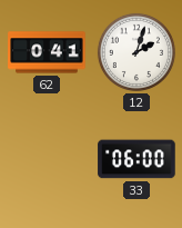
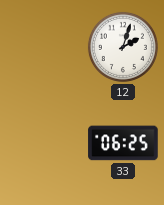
62: 0:41 -> none
33: 06:00 -> 06:25
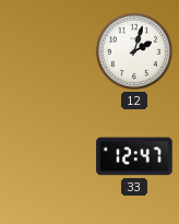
33: 06:25 -> 12:47
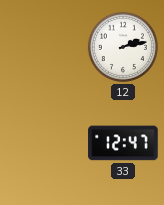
12: 2:03 -> 2:13
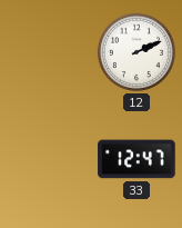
12: 2:13 -> 2:11
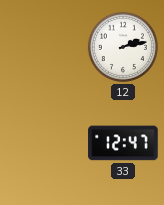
12: 2:11 -> 2:13
